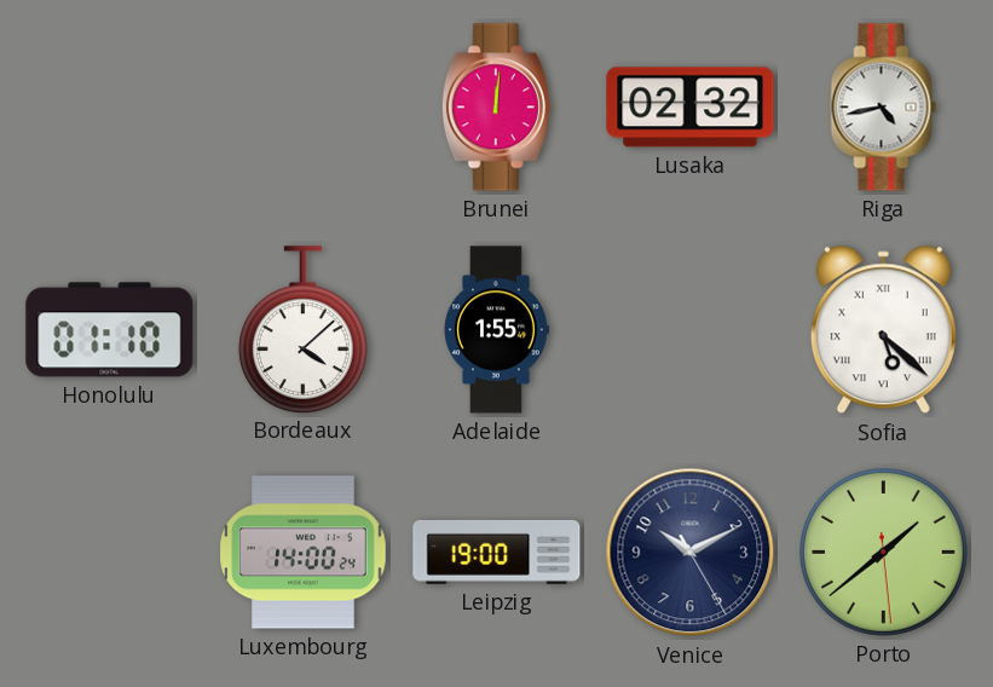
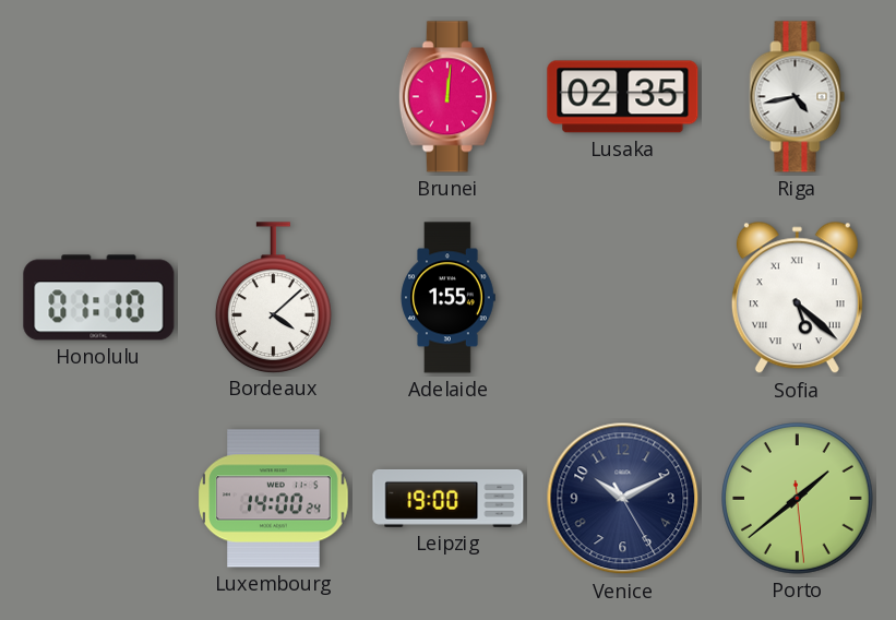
Lusaka: 02:32 -> 02:35
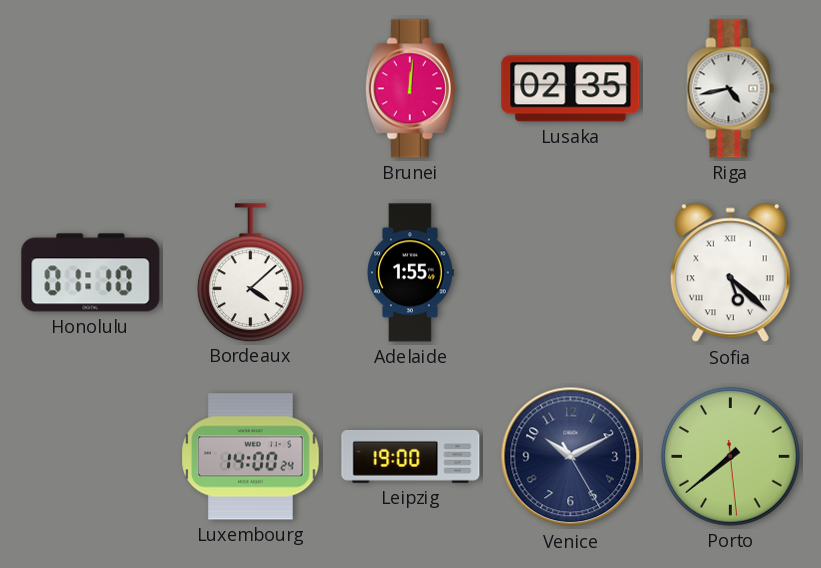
Porto: 1:38 -> 7:38
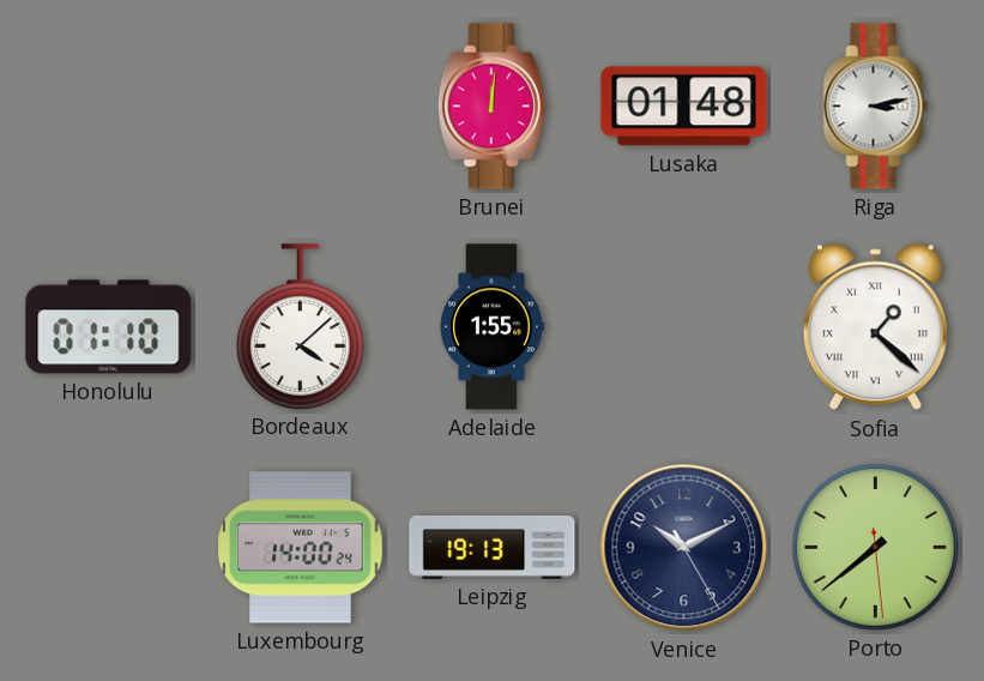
Lusaka: 02:35 -> 01:48
Riga: 4:43 -> 3:13
Sofia: 5:22 -> 1:22
Leipzig: 19:00 -> 19:13
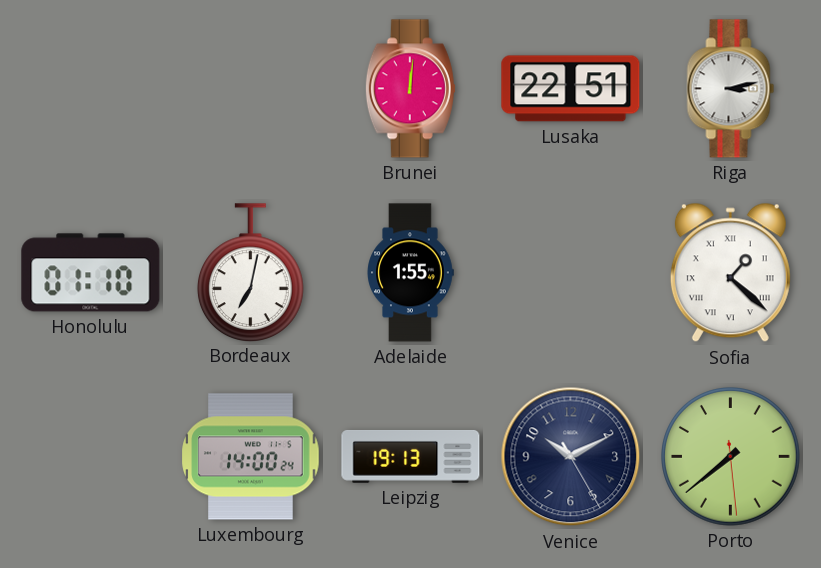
Lusaka: 01:48 -> 22:51
Bordeaux: 4:08 -> 7:02
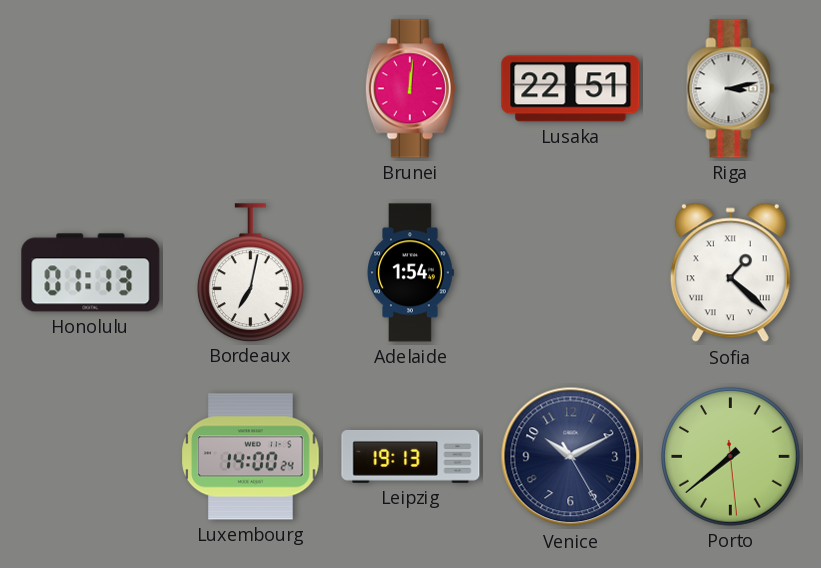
Honolulu: 01:10 -> 01:13
Adelaide: 1:55 -> 1:54
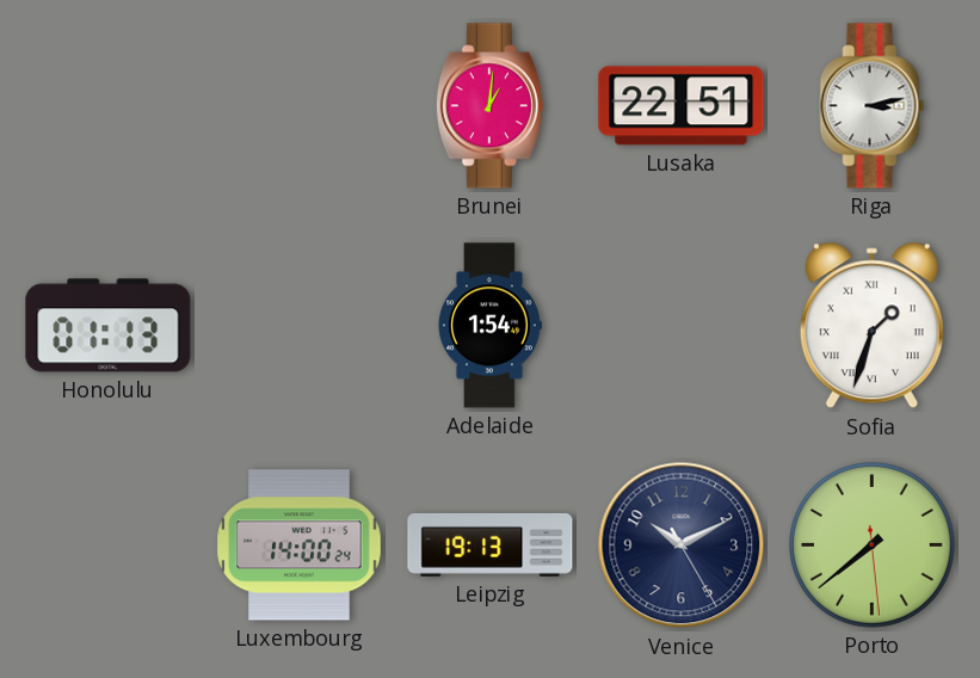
Brunei: 12:01 -> 1:01
Bordeaux: 7:02 -> none
Sofia: 1:22 -> 1:33
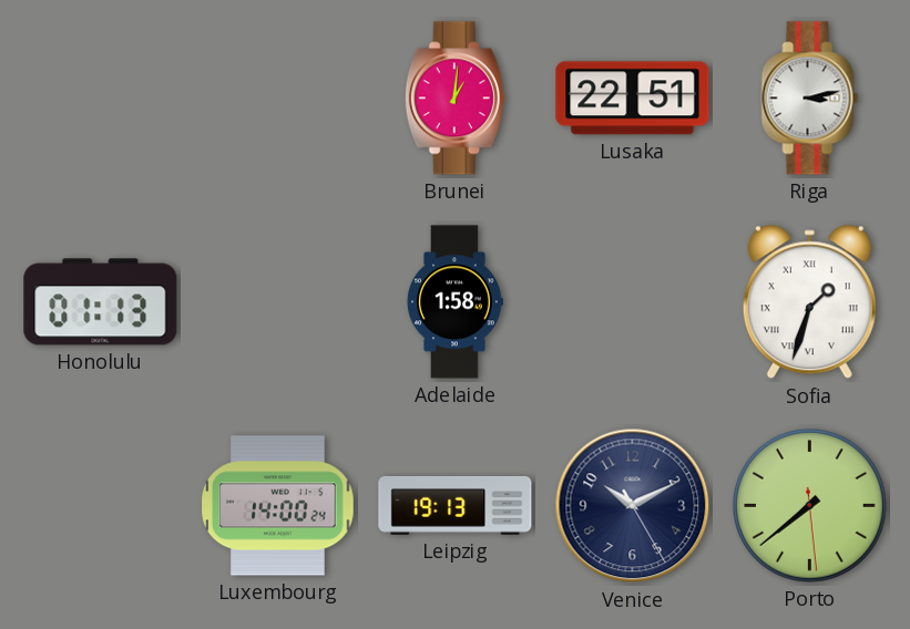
Adelaide: 1:54 -> 1:58
